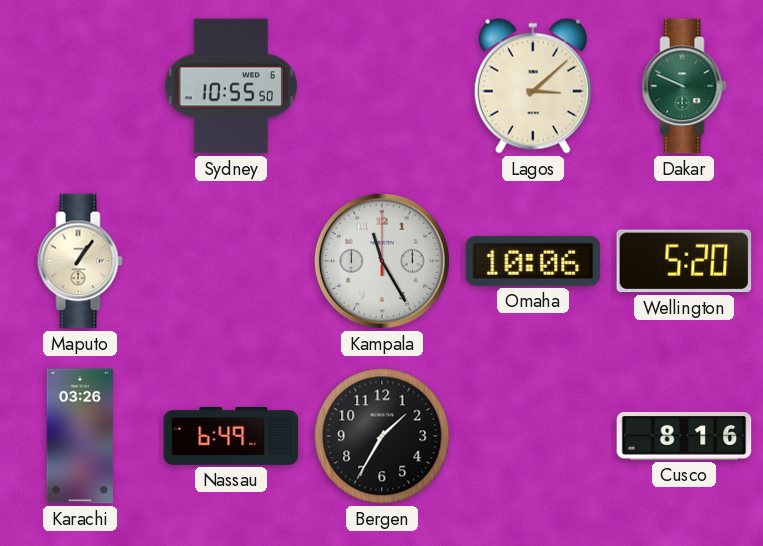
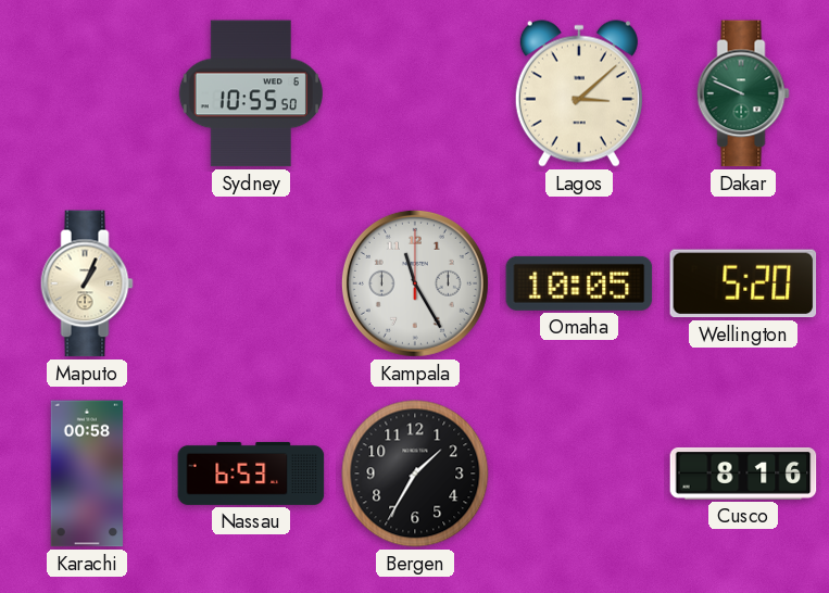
Maputo: 1:06 -> 1:04
Omaha: 10:06 -> 10:05
Karachi: 03:26 -> 00:58
Nassau: 6:49 -> 6:53
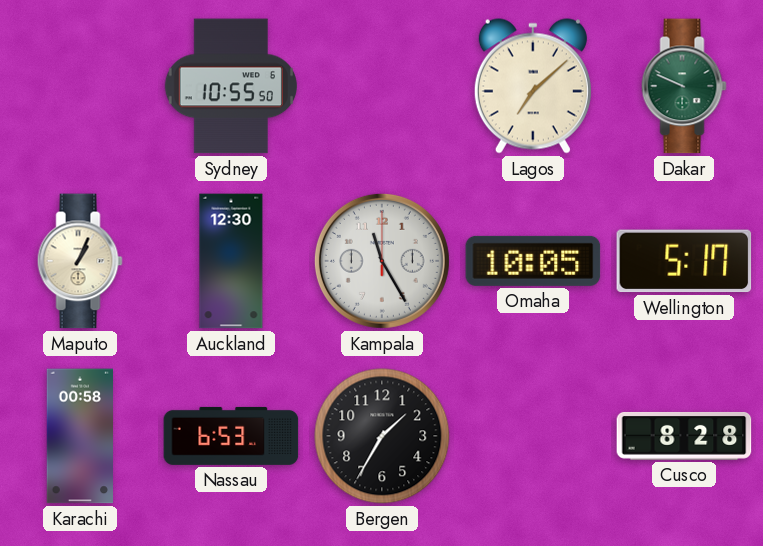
Lagos: 3:08 -> 7:08
Auckland: none -> 12:30
Wellington: 5:20 -> 5:17
Cusco: 8:16 -> 8:28
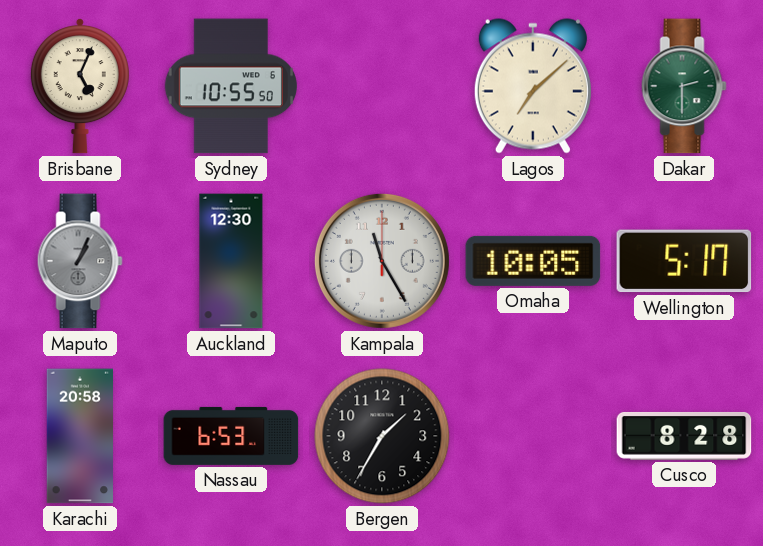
Brisbane: none -> 5:04
Dakar: 9:49 -> 2:30
Maputo dial: cream -> grey
Karachi: 00:58 -> 20:58
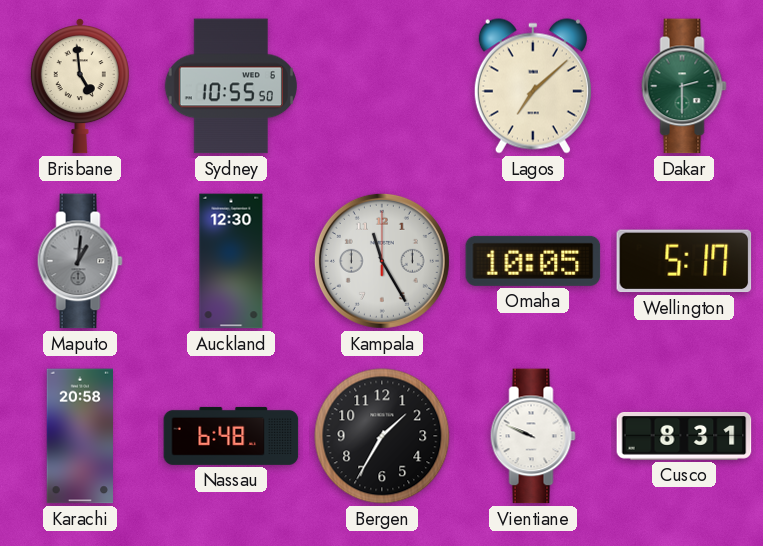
Brisbane: 5:04 -> 4:59
Maputo: 1:04 -> 1:01
Nassau: 6:53 -> 6:48
Vientiane: none -> 9:49
Cusco: 8:28 -> 8:31
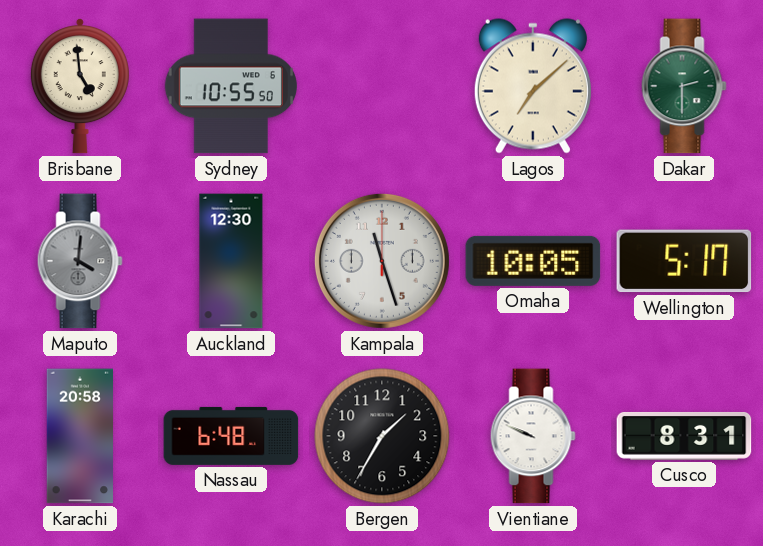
Maputo: 1:01 -> 4:01
Kampala: 11:25 -> 11:27
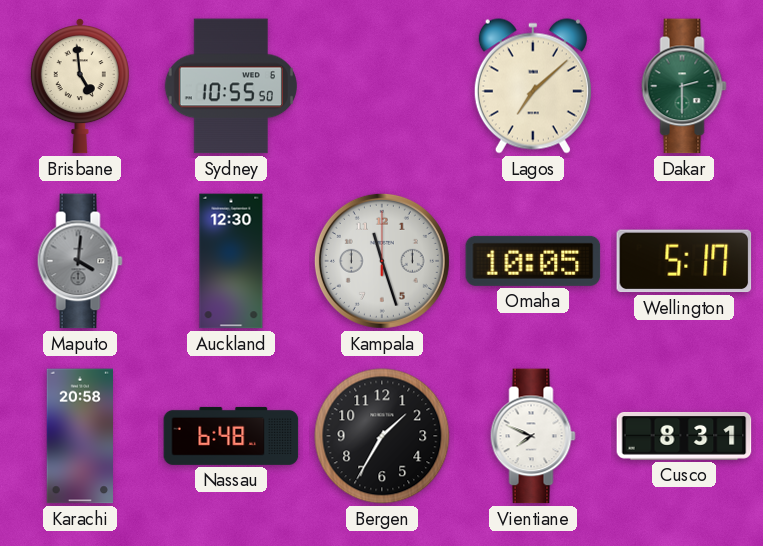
Vientiane: 9:49 -> 7:49
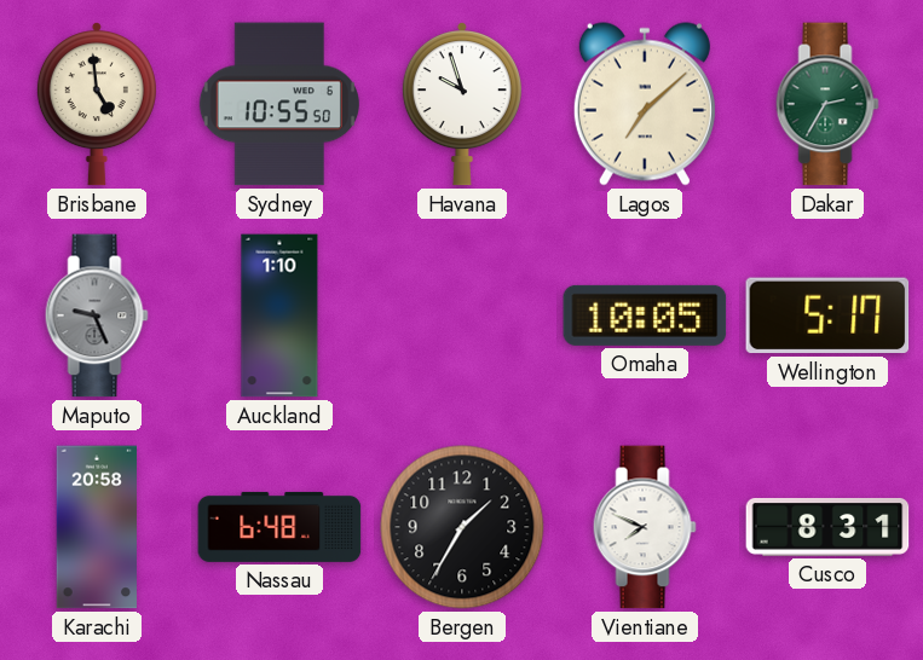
Havana: none -> 9:57
Dakar: 2:30 -> 2:35
Maputo: 4:01 -> 9:26
Auckland: 12:30 -> 1:10
Kampala: 11:27 -> none
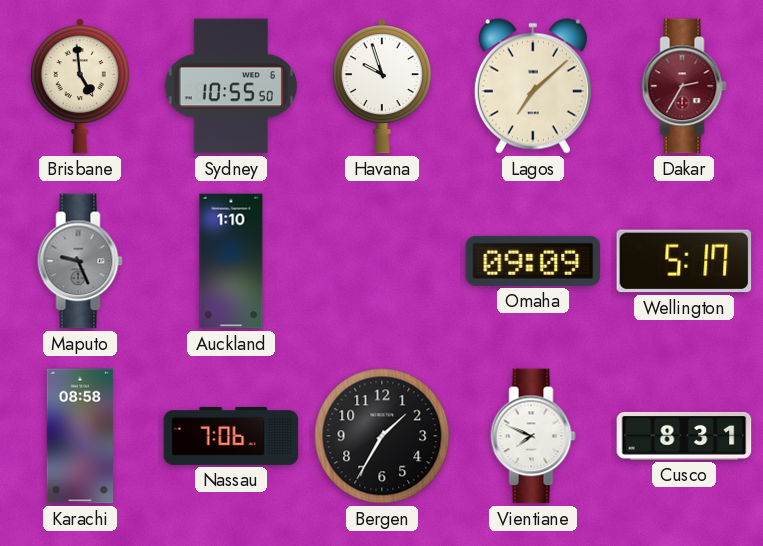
Dakar dial: green -> burgundy
Omaha: 10:05 -> 09:09
Karachi: 20:58 -> 08:58
Nassau: 6:48 -> 7:06
